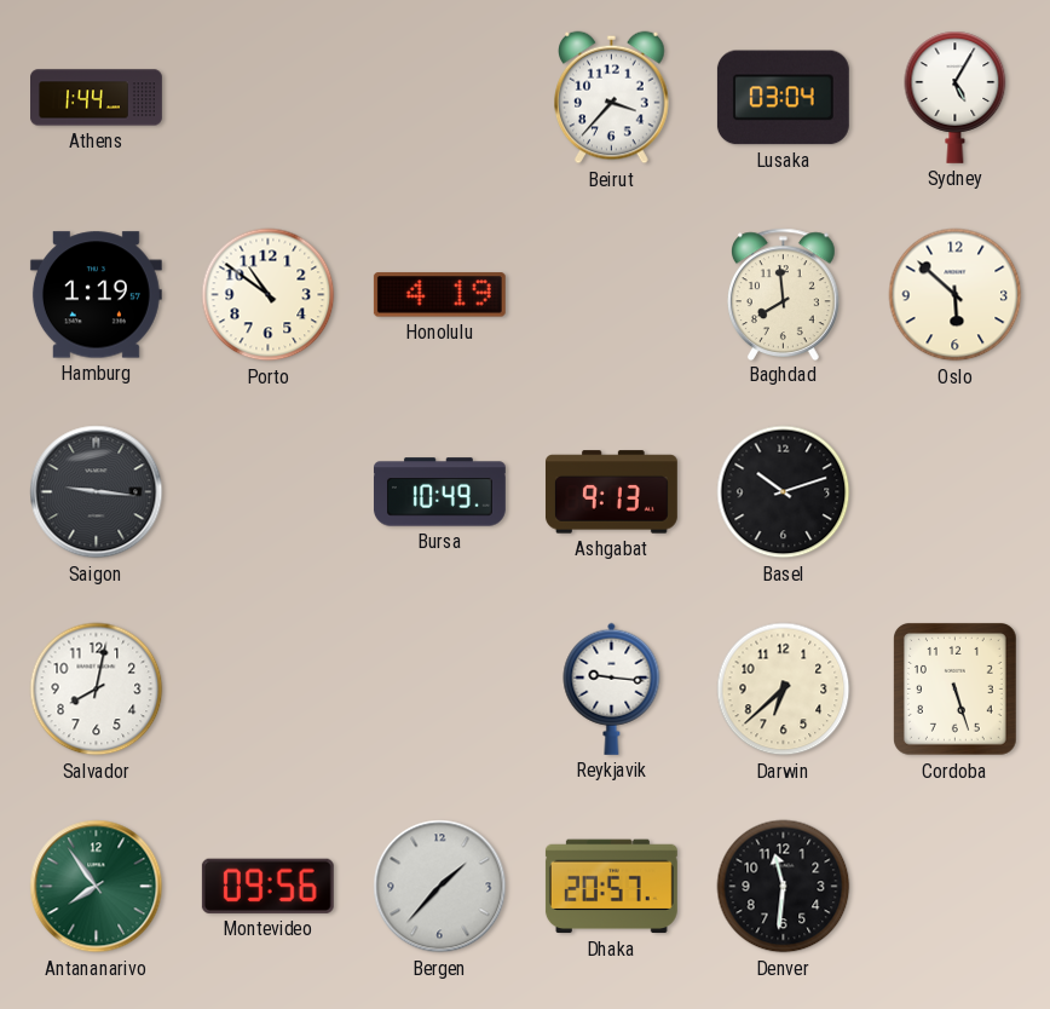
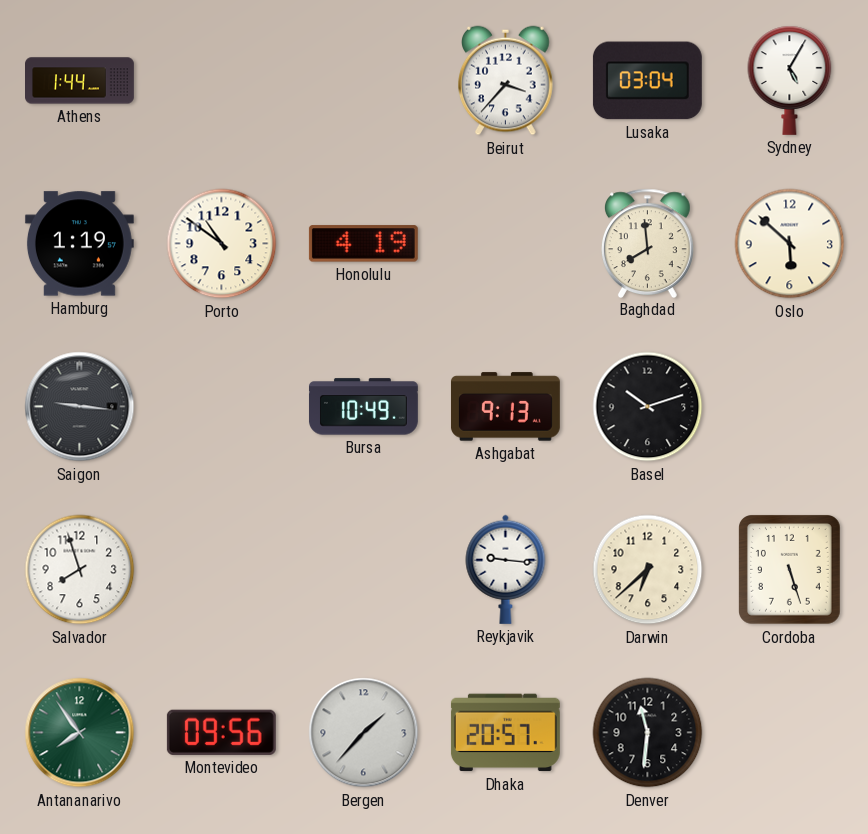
Salvador: 8:02 -> 7:57
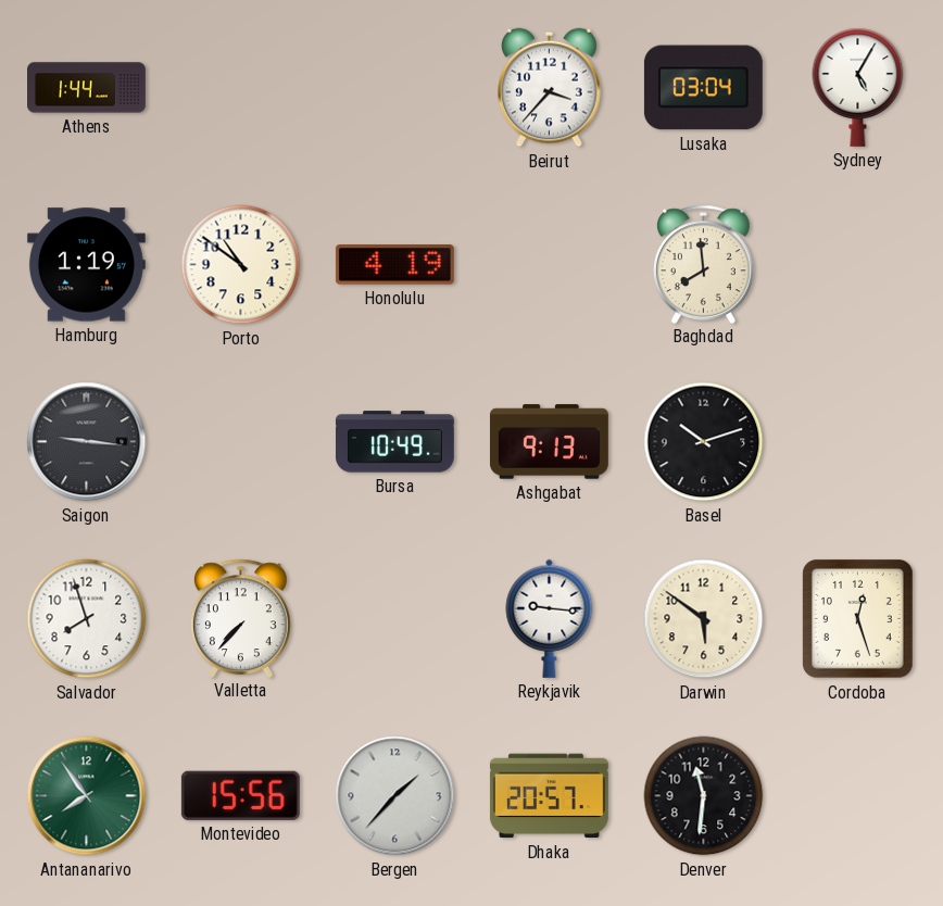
Oslo: 5:52 -> none
Valletta: none -> 7:37
Darwin: 6:38 -> 5:51
Cordoba: 5:27 -> 12:27
Montevideo: 09:56 -> 15:56
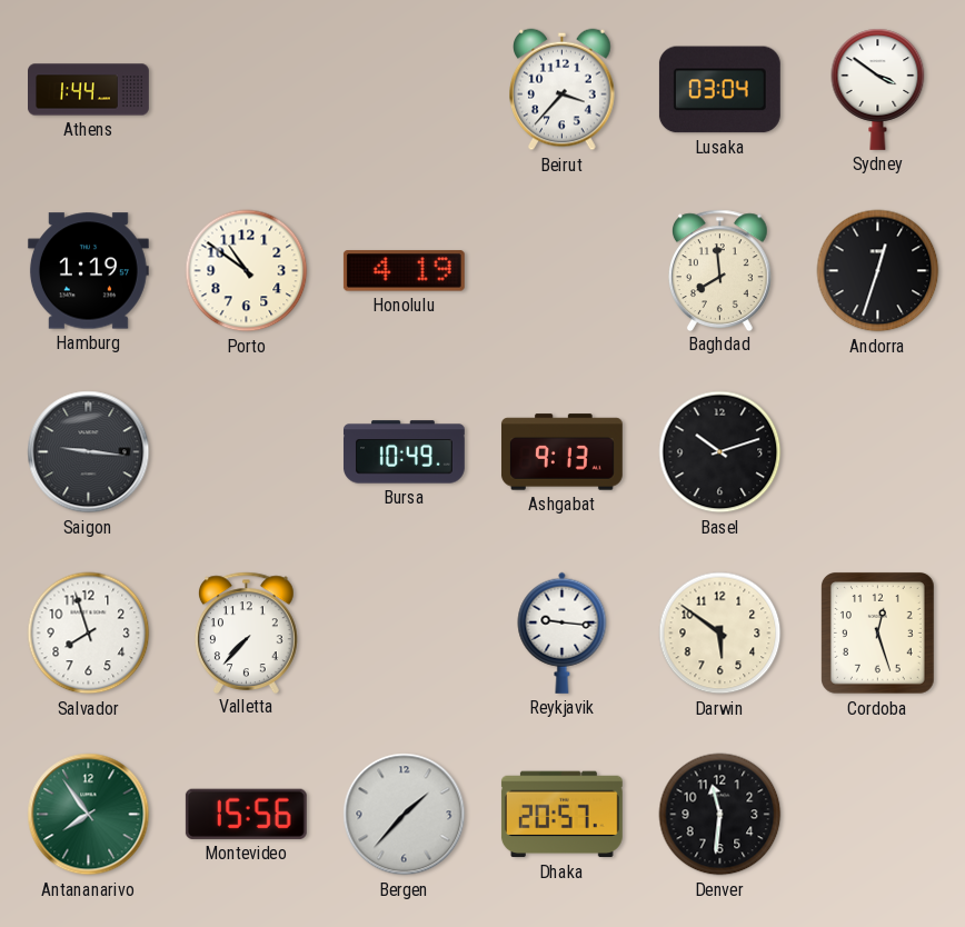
Sydney: 5:05 -> 3:51
Andorra: none -> 12:33
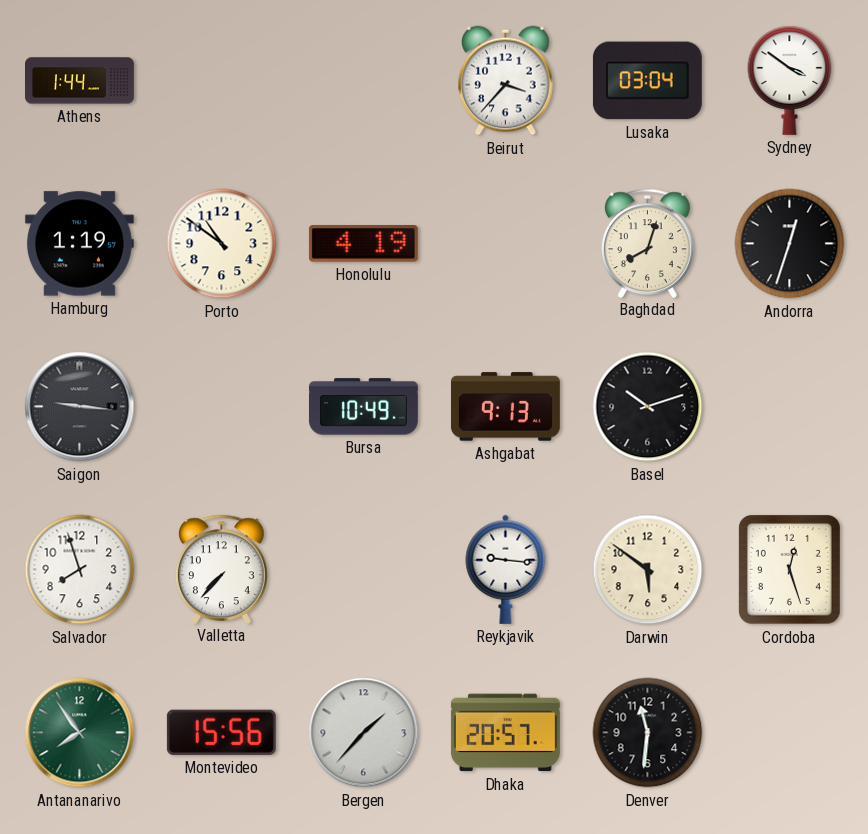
Baghdad: 7:59 -> 8:03
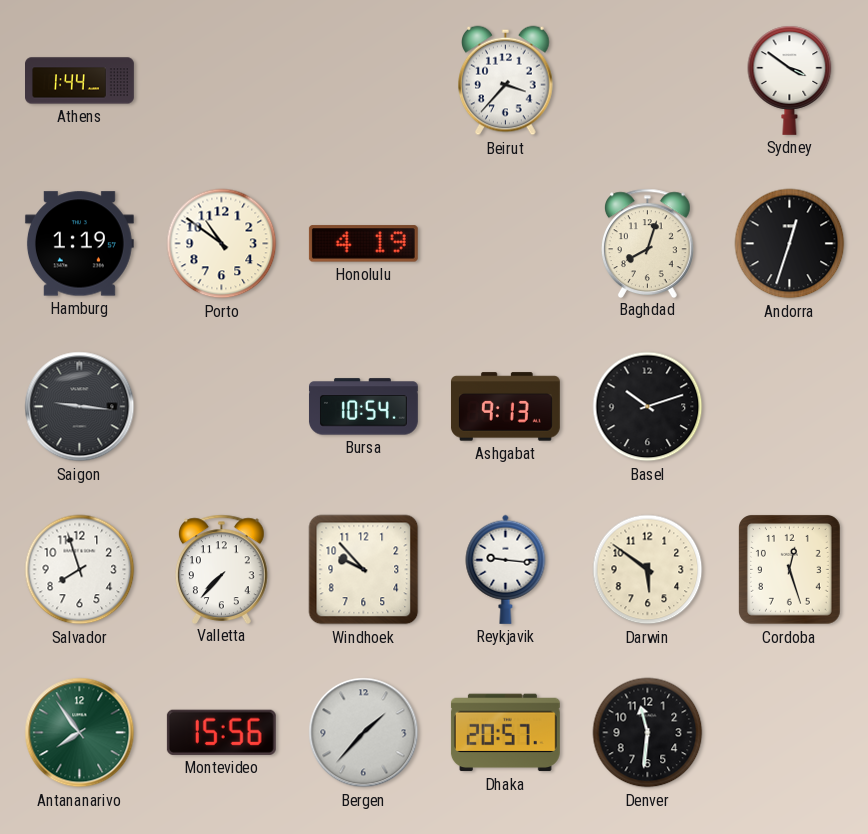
Lusaka: 03:04 -> none
Bursa: 10:49 -> 10:54
Windhoek: none -> 9:53
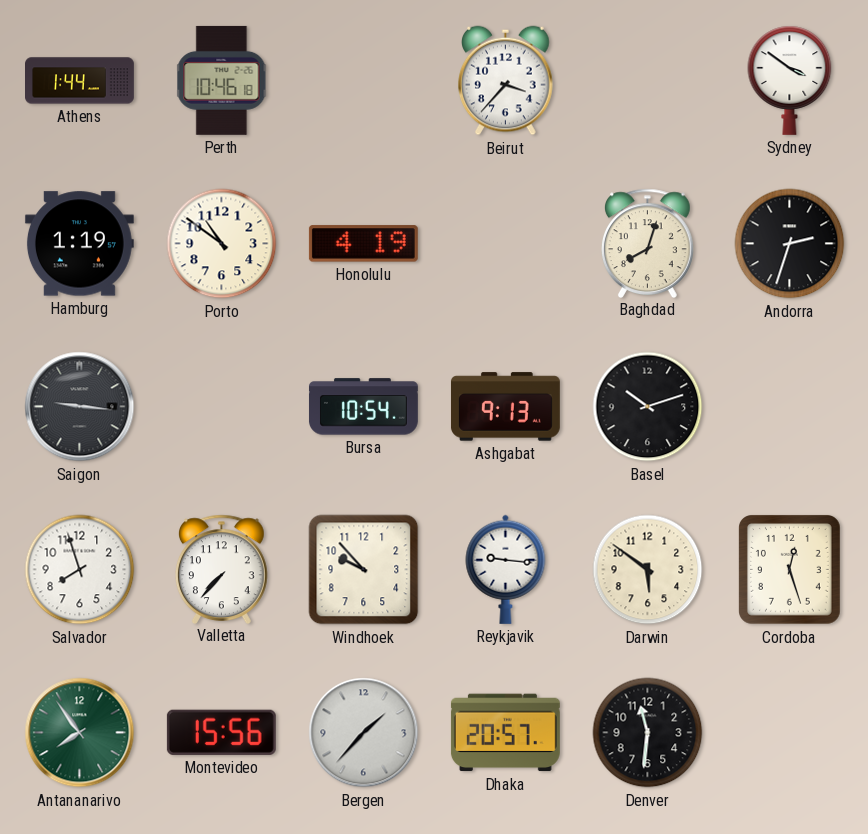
Perth: none -> 10:46
Andorra: 12:33 -> 2:33
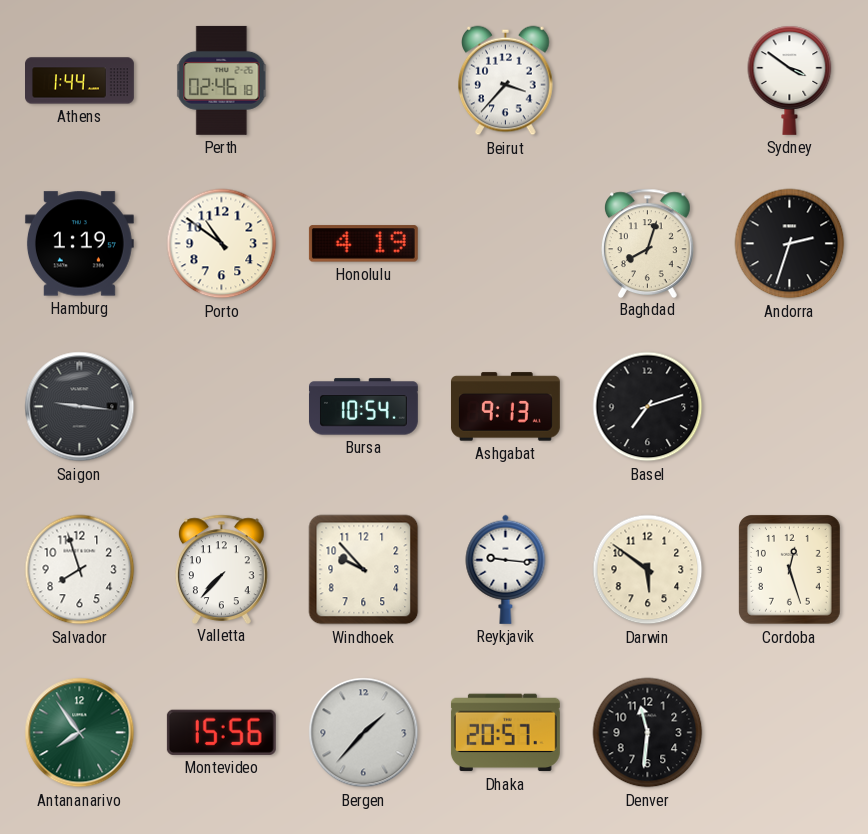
Perth: 10:46 -> 02:46
Basel: 10:12 -> 7:12
